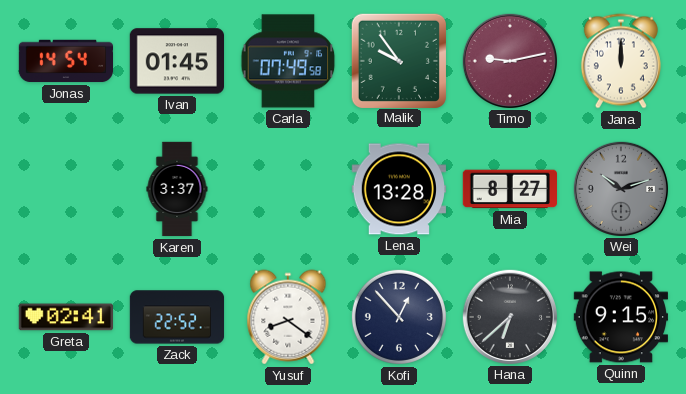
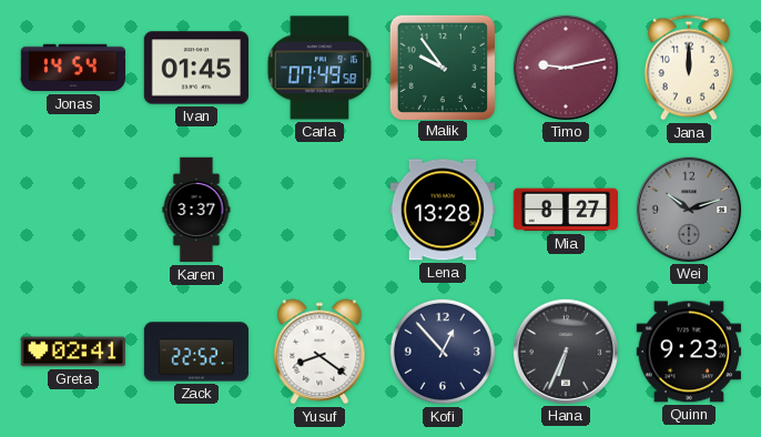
Hana: 6:38 -> 6:34
Quinn: 9:15 -> 9:23
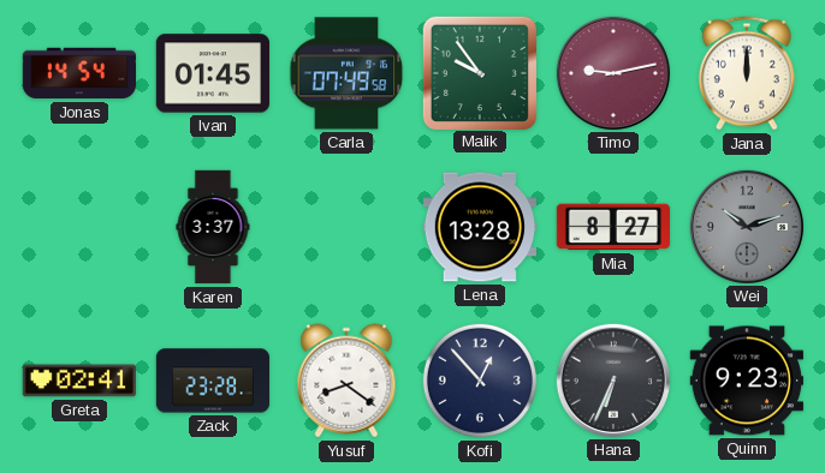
Zack: 22:52 -> 23:28
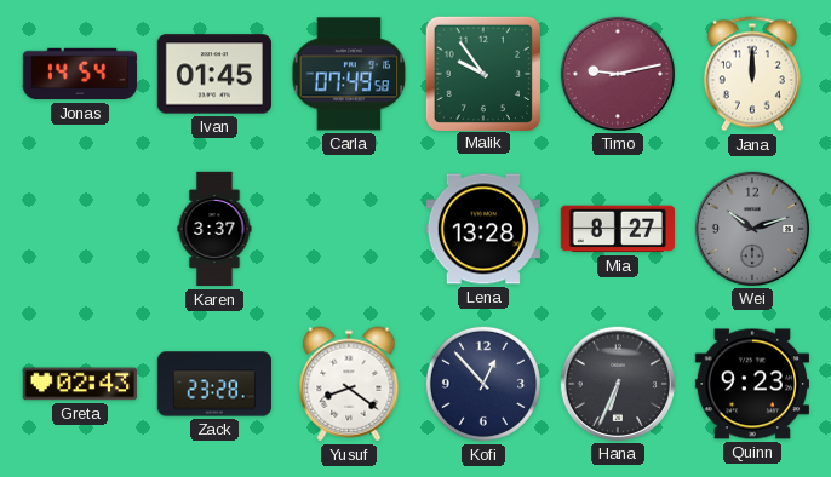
Greta: 02:41 -> 02:43
